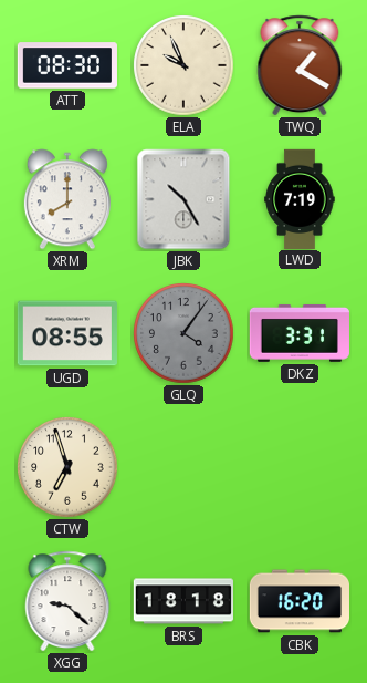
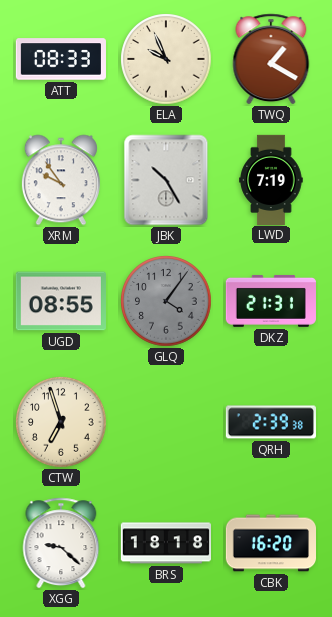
ATT: 08:30 -> 08:33
XRM: 8:00 -> 9:54
DKZ: 3:31 -> 21:31
QRH: none -> 2:39
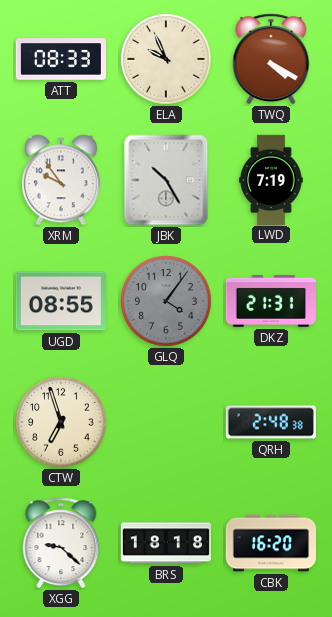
TWQ: 1:20 -> 4:20
QRH: 2:39 -> 2:48
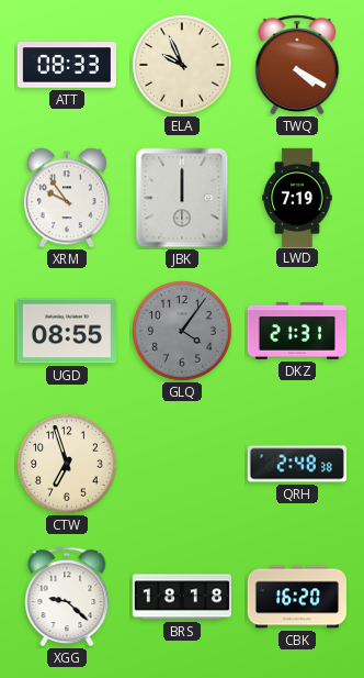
JBK: 10:25 -> 12:00
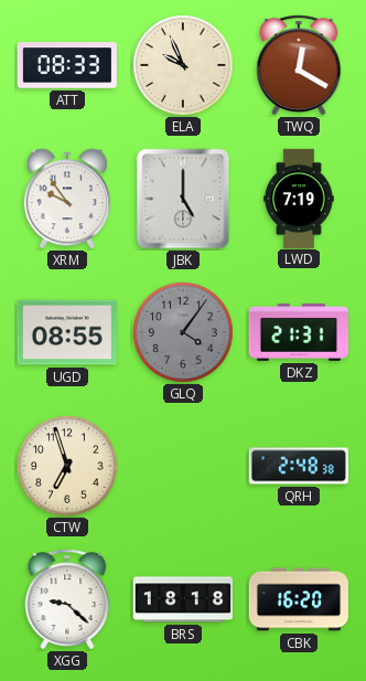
TWQ: 4:20 -> 12:20
JBK: 12:00 -> 5:00
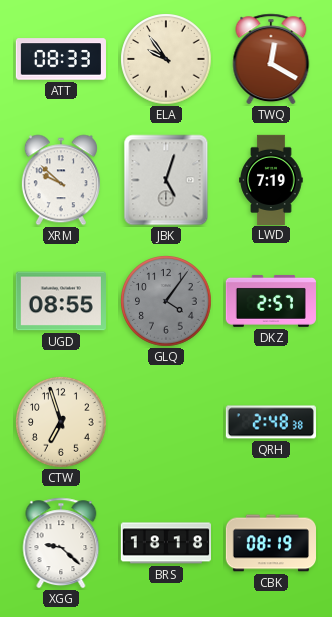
ELA: 9:56 -> 9:54
XRM: 9:54 -> 9:52
JBK: 5:00 -> 5:03
DKZ: 21:31 -> 2:57
CBK: 16:20 -> 08:19
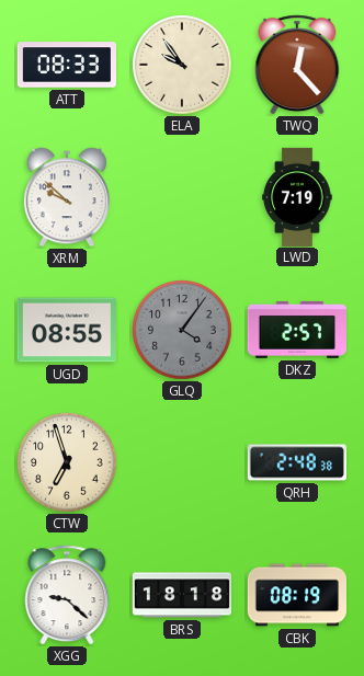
TWQ: 12:20 -> 12:23
JBK: 5:03 -> none
